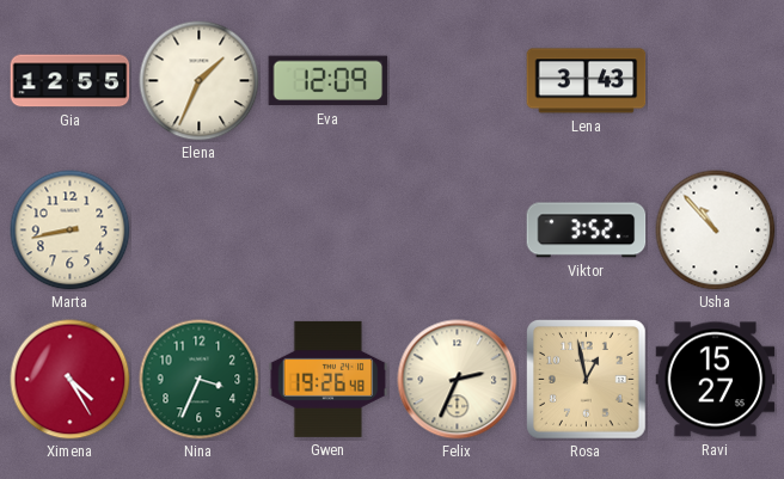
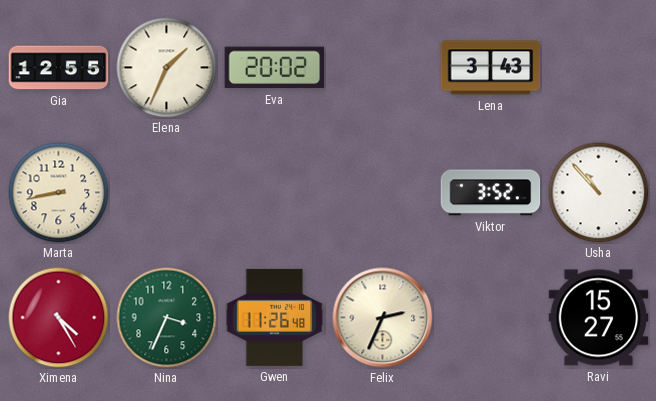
Eva: 12:09 -> 20:02
Gwen: 19:26 -> 11:26
Rosa: 12:58 -> none
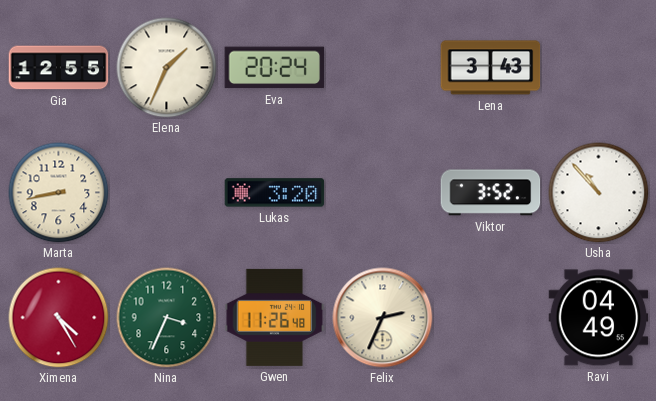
Eva: 20:02 -> 20:24
Lukas: none -> 3:20
Ravi: 15:27 -> 04:49
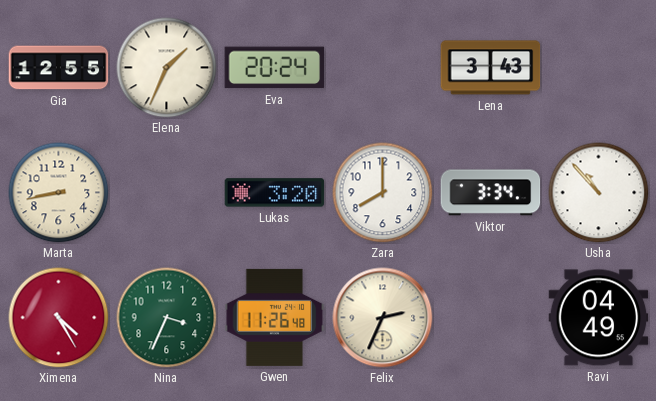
Zara: none -> 8:00
Viktor: 3:52 -> 3:34
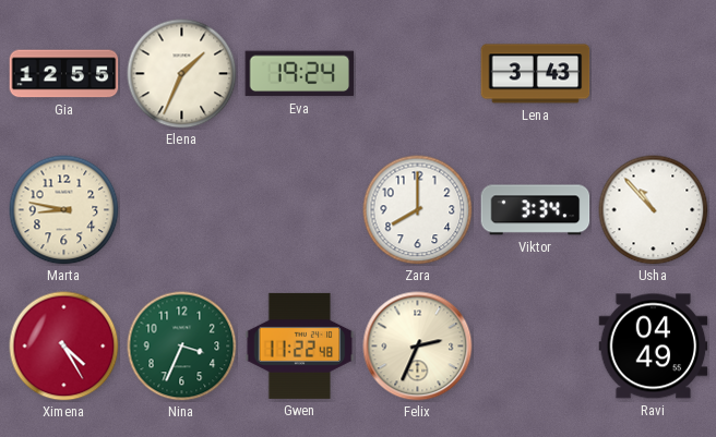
Eva: 20:24 -> 19:24
Marta: 8:43 -> 8:47
Lukas: 3:20 -> none
Gwen: 11:26 -> 11:22
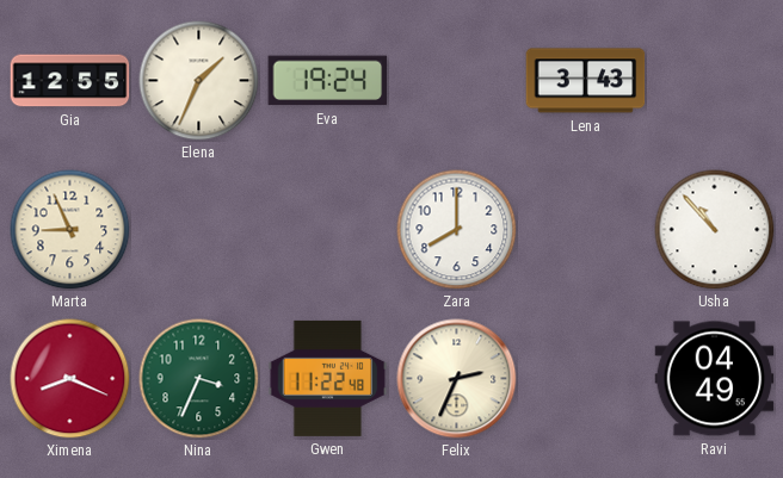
Marta: 8:47 -> 8:56
Viktor: 3:34 -> none
Ximena: 4:25 -> 8:19
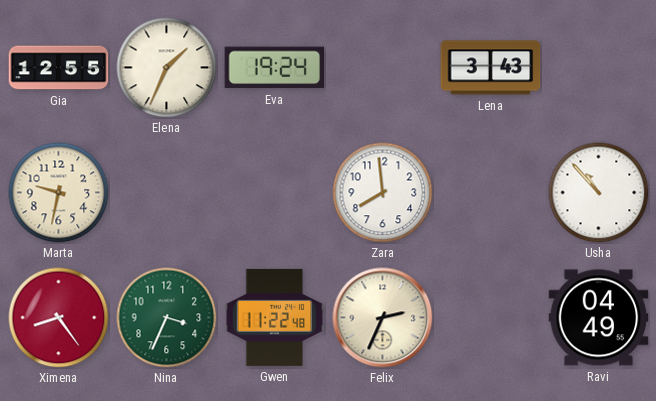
Marta: 8:56 -> 9:32
Zara: 8:00 -> 7:59
Ximena: 8:19 -> 8:24
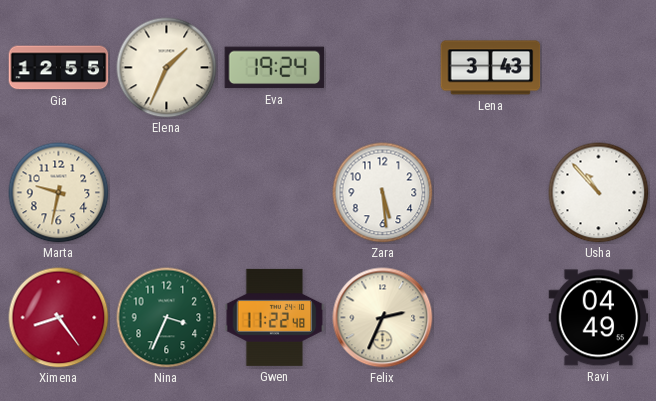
Zara: 7:59 -> 5:29
